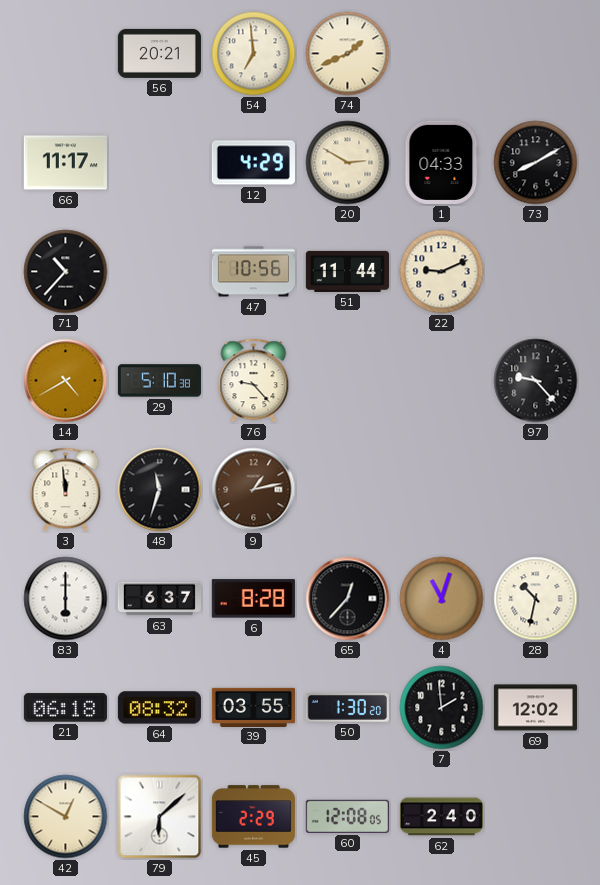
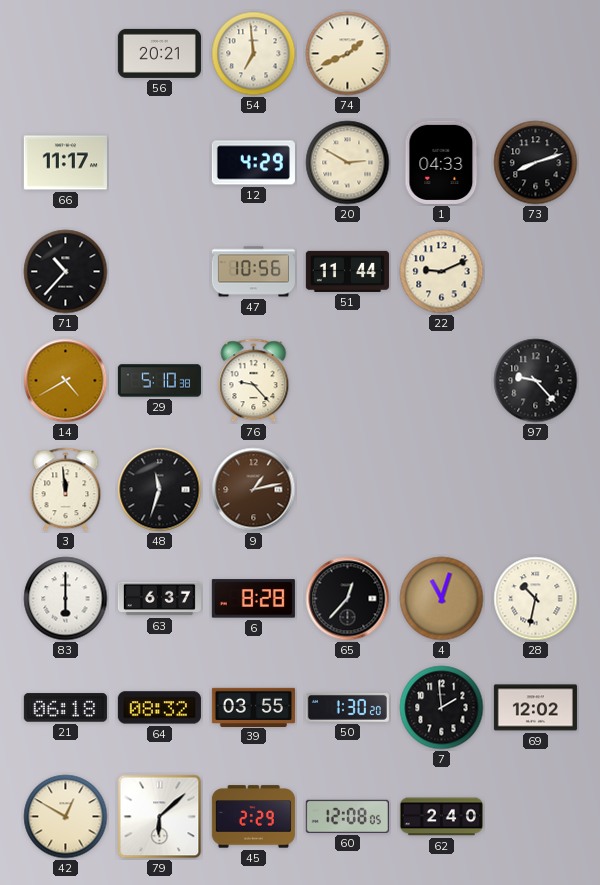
73: 8:10 -> 8:12
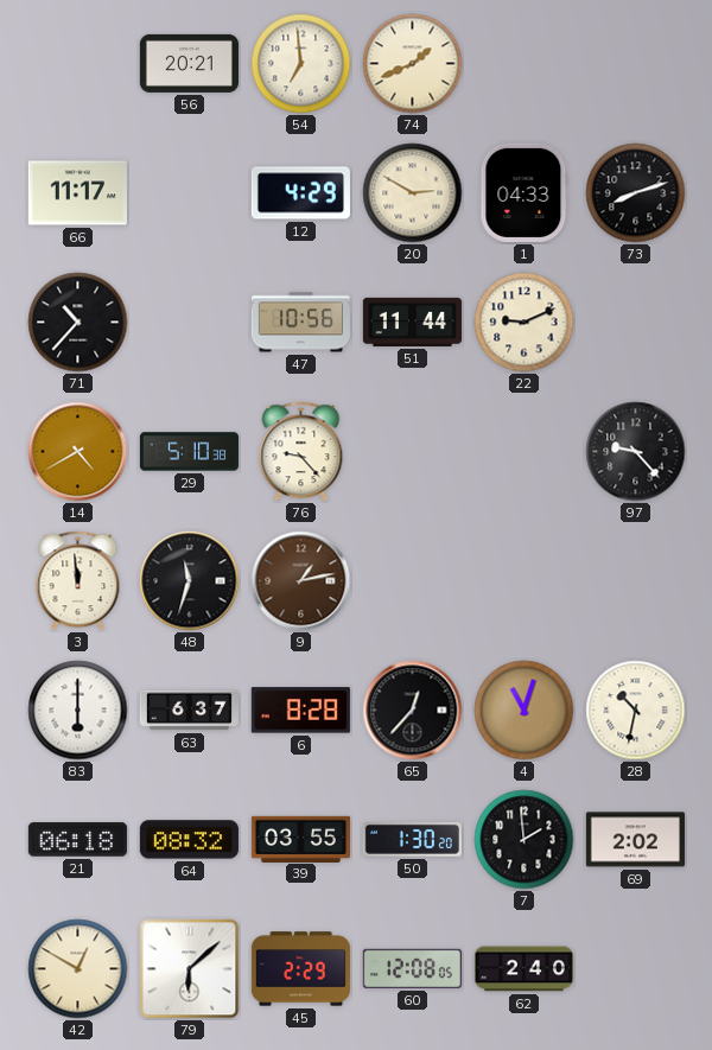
69: 12:02 -> 2:02
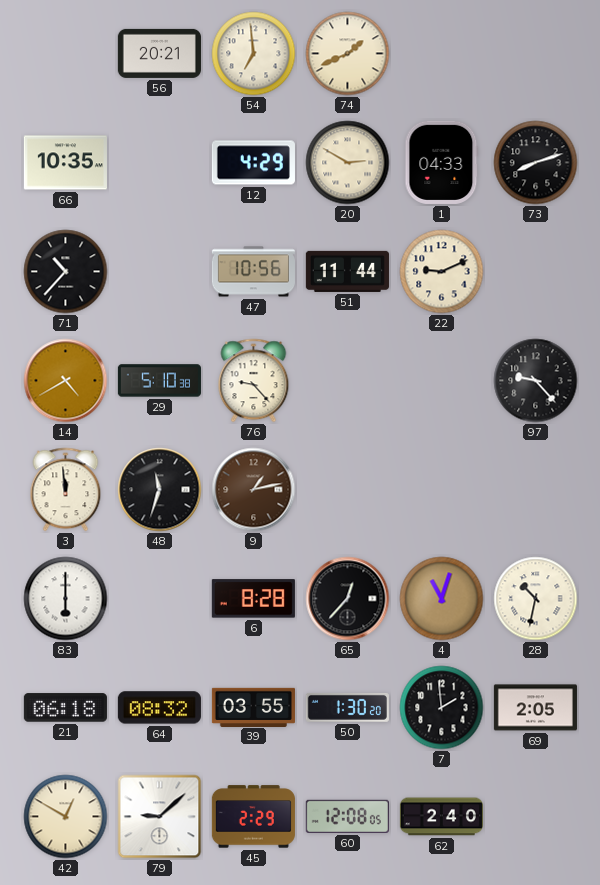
66: 11:17 -> 10:35
63: 6:37 -> none
69: 2:02 -> 2:05
79: 6:08 -> 9:08
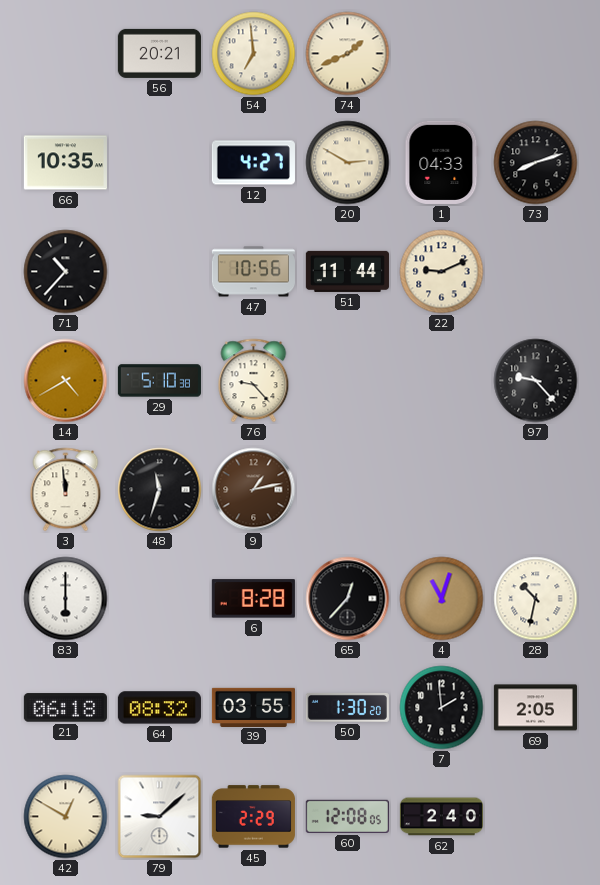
12: 4:29 -> 4:27
